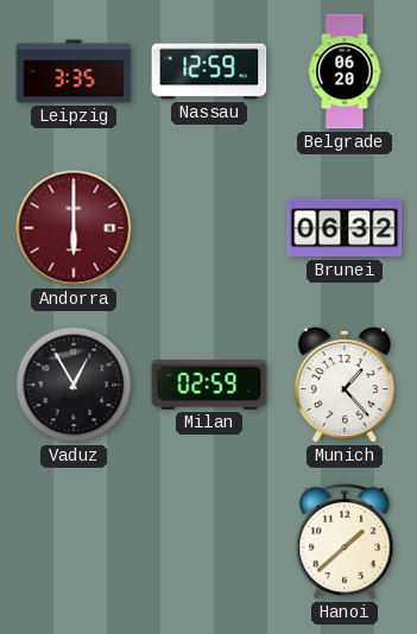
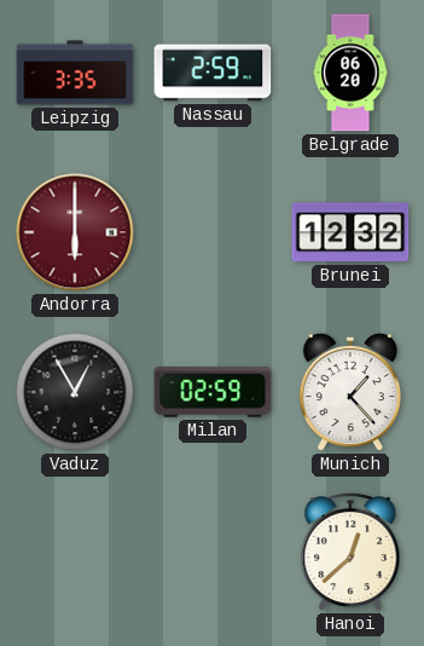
Nassau: 12:59 -> 2:59
Brunei: 06:32 -> 12:32
Hanoi: 1:38 -> 12:38
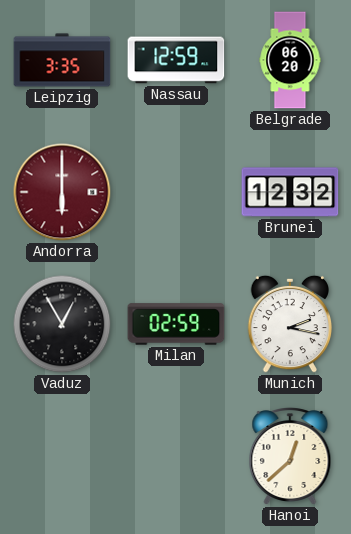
Nassau: 2:59 -> 12:59
Munich: 1:23 -> 2:17
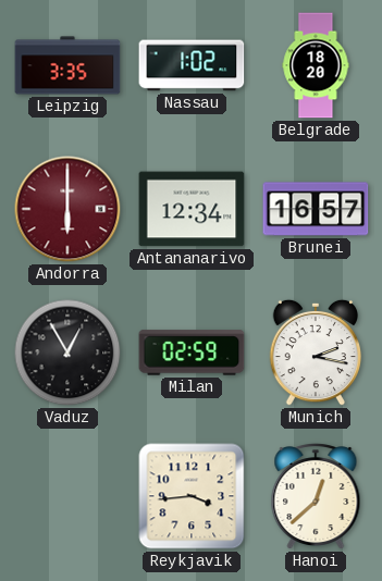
Nassau: 12:59 -> 1:02
Belgrade: 06:20 -> 18:20
Antananarivo: none -> 12:34
Brunei: 12:32 -> 16:57
Reykjavik: none -> 3:44
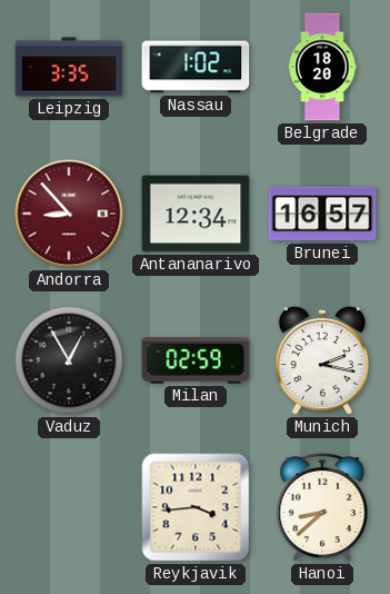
Andorra: 6:00 -> 8:53
Hanoi: 12:38 -> 8:38
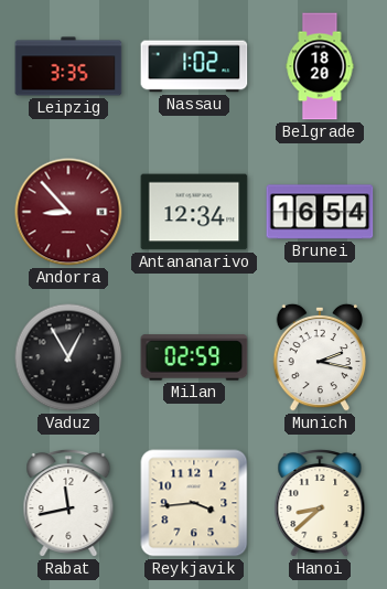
Brunei: 16:57 -> 16:54
Rabat: none -> 11:43
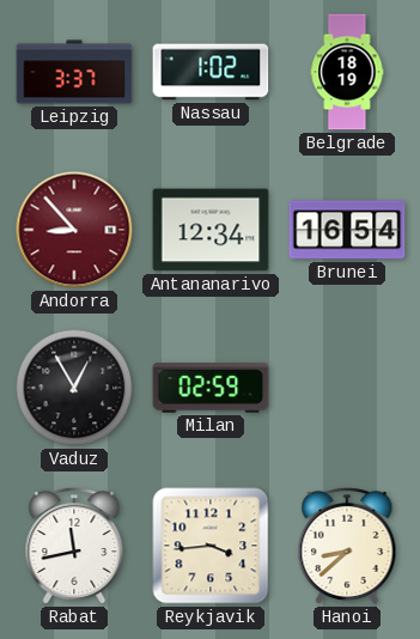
Leipzig: 3:35 -> 3:37
Belgrade: 18:20 -> 18:19
Munich: 2:17 -> none
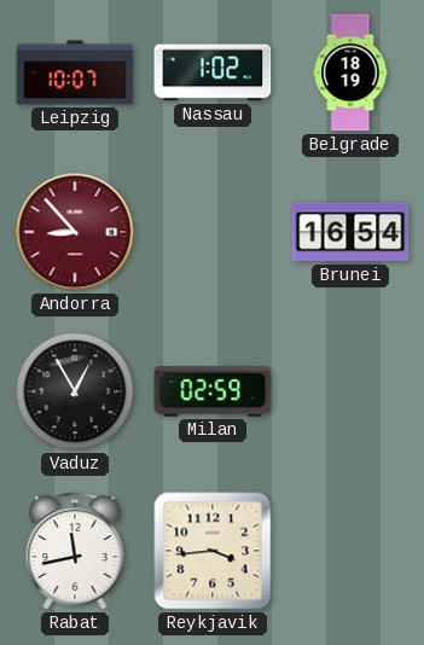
Leipzig: 3:37 -> 10:07
Antananarivo: 12:34 -> none
Hanoi: 8:38 -> none
